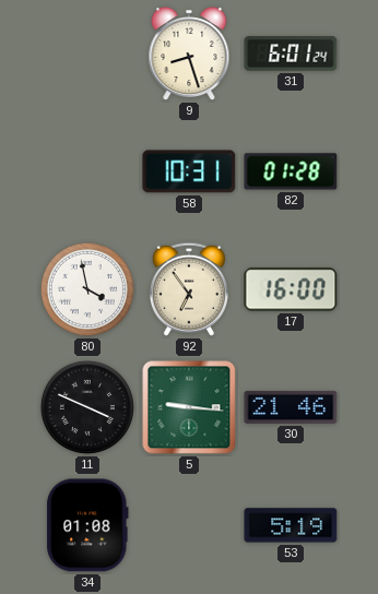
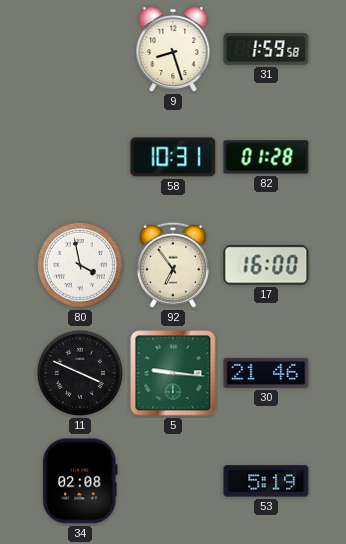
31: 6:01 -> 1:59
34: 01:08 -> 02:08
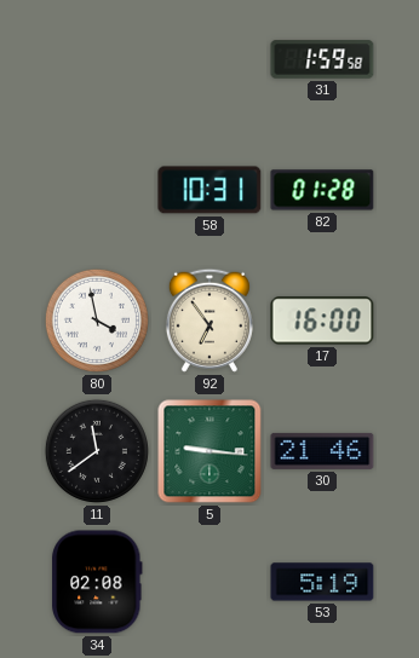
9: 8:27 -> none
11: 3:49 -> 11:39
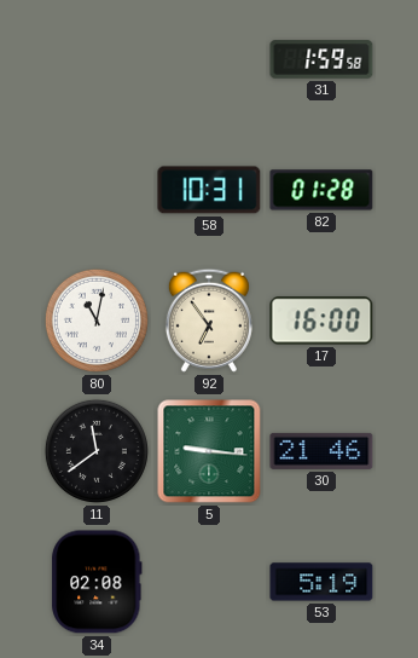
80: 3:58 -> 11:02
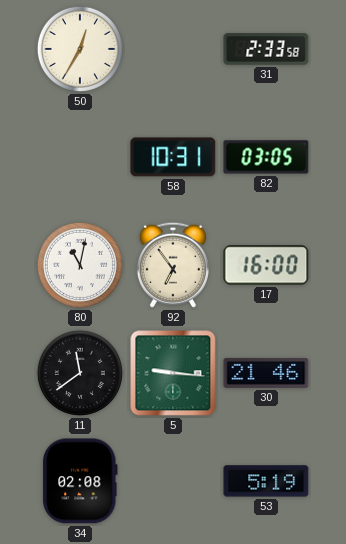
50: none -> 12:35
31: 1:59 -> 2:33
82: 01:28 -> 03:05
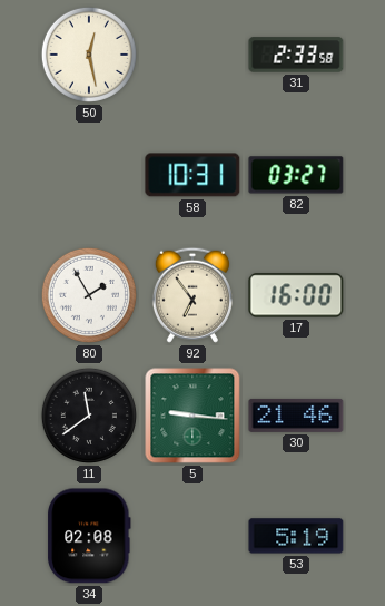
50: 12:35 -> 12:28
82: 03:05 -> 03:27
80: 11:02 -> 1:55
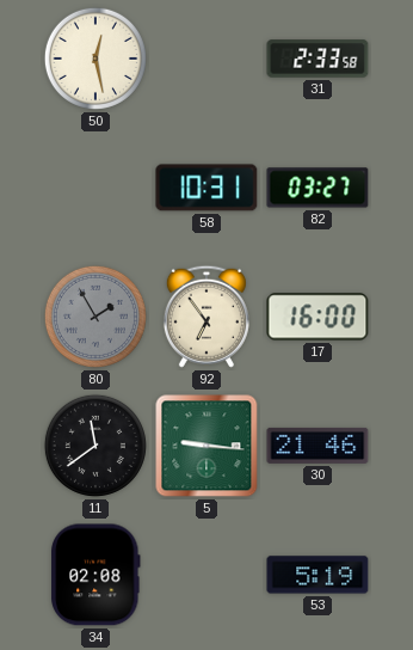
80 dial: white -> grey
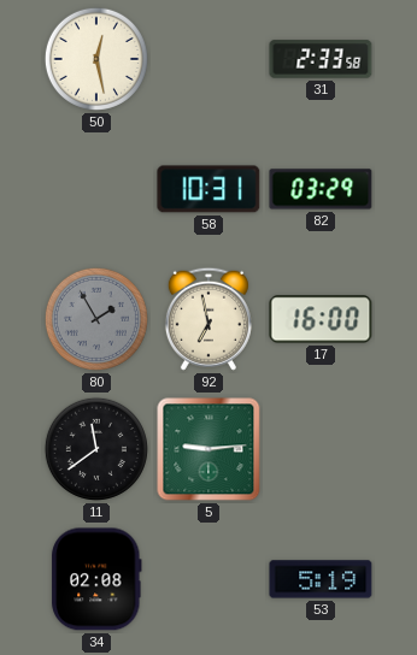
82: 03:27 -> 03:29
92: 6:54 -> 6:58
5: 9:16 -> 9:14
30: 21:46 -> none
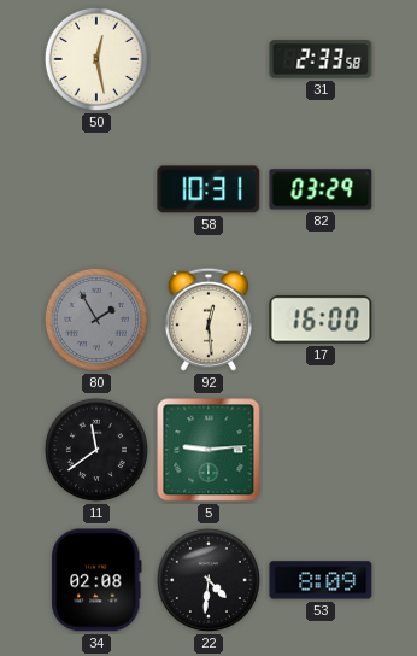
92: 6:58 -> 12:29
22: none -> 4:31
53: 5:19 -> 8:09
